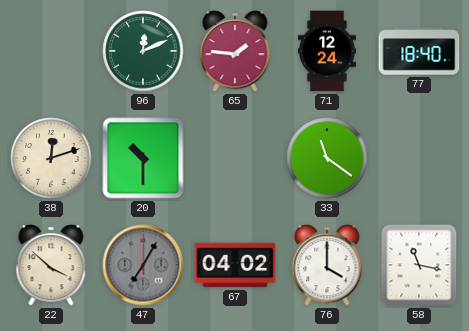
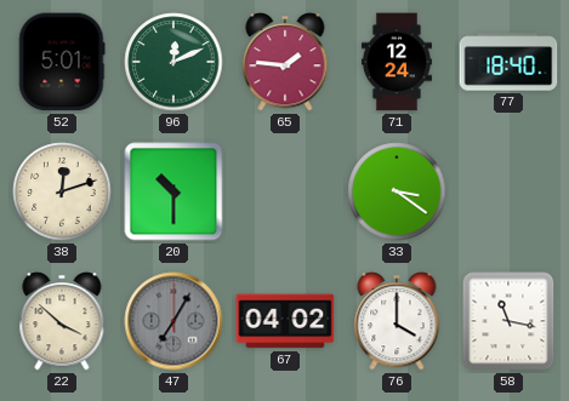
52: none -> 5:01
33: 11:21 -> 3:21
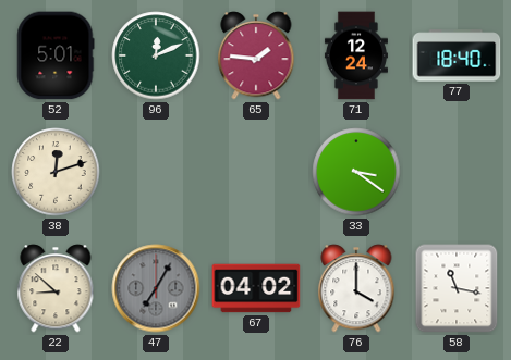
20: 10:30 -> none
22: 3:52 -> 8:52
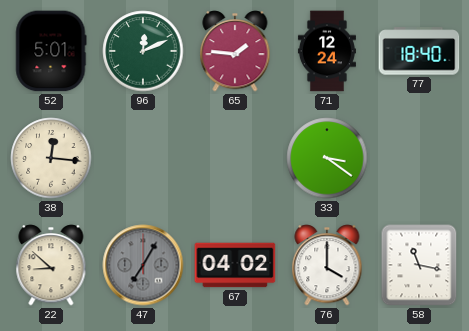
38: 12:12 -> 12:16
